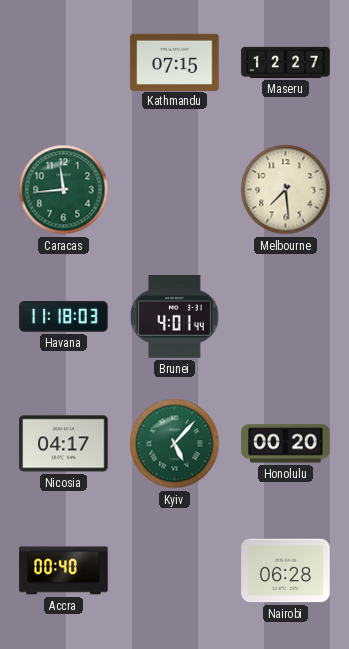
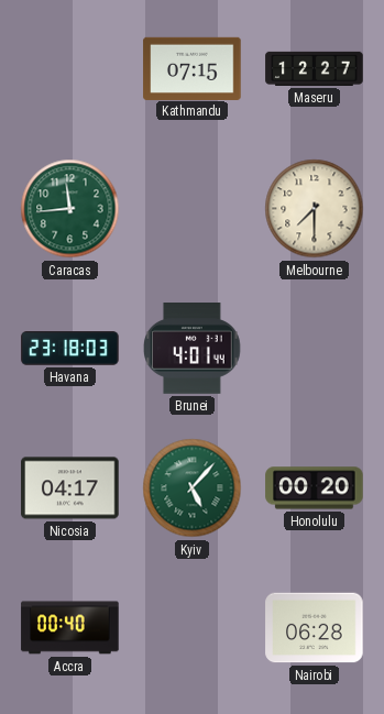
Melbourne: 7:29 -> 7:30
Havana: 11:18 -> 23:18
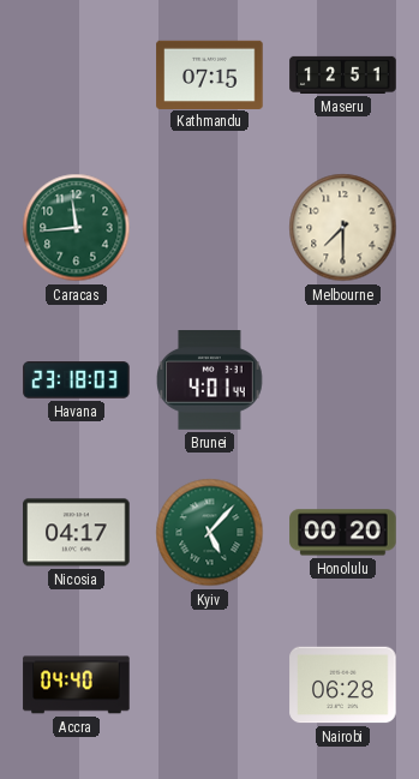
Maseru: 12:27 -> 12:51
Accra: 00:40 -> 04:40
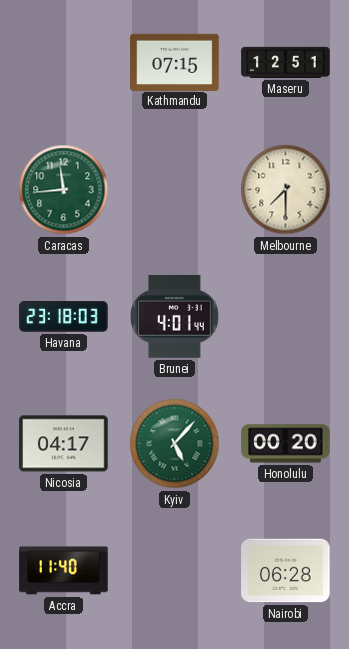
Accra: 04:40 -> 11:40
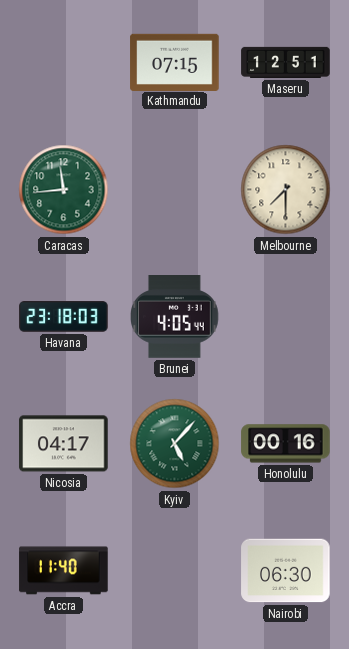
Brunei: 4:01 -> 4:05
Honolulu: 00:20 -> 00:16
Nairobi: 06:28 -> 06:30
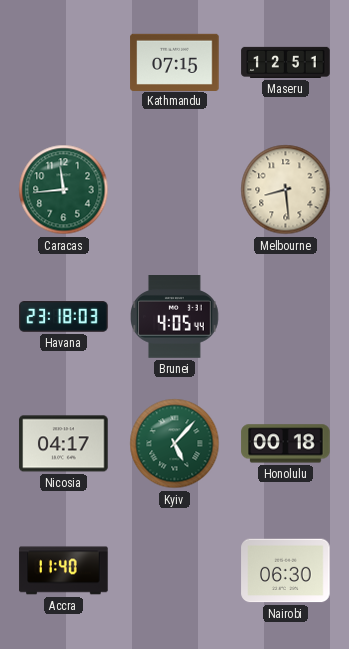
Melbourne: 7:30 -> 8:29
Honolulu: 00:16 -> 00:18
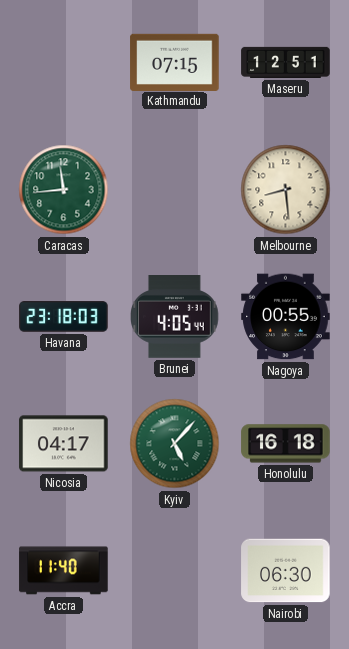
Nagoya: none -> 00:55
Honolulu: 00:18 -> 16:18
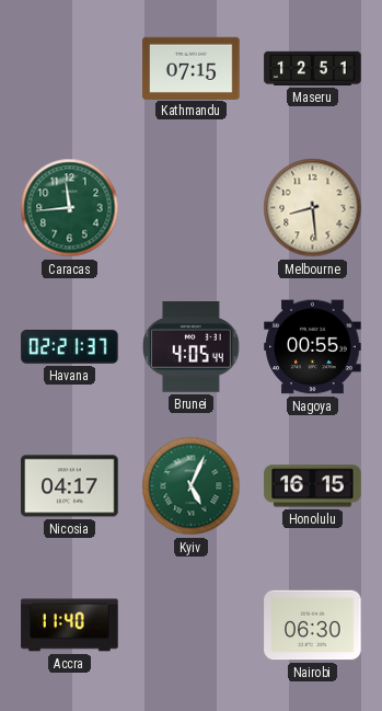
Havana: 23:18 -> 02:21
Kyiv: 5:07 -> 5:04
Honolulu: 16:18 -> 16:15
